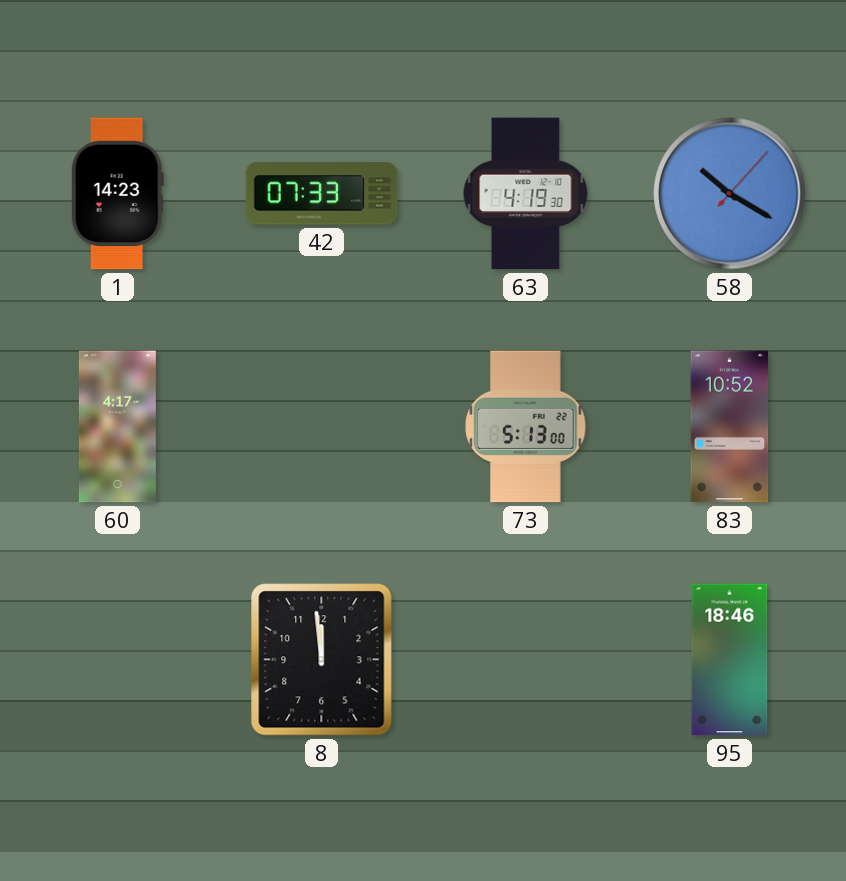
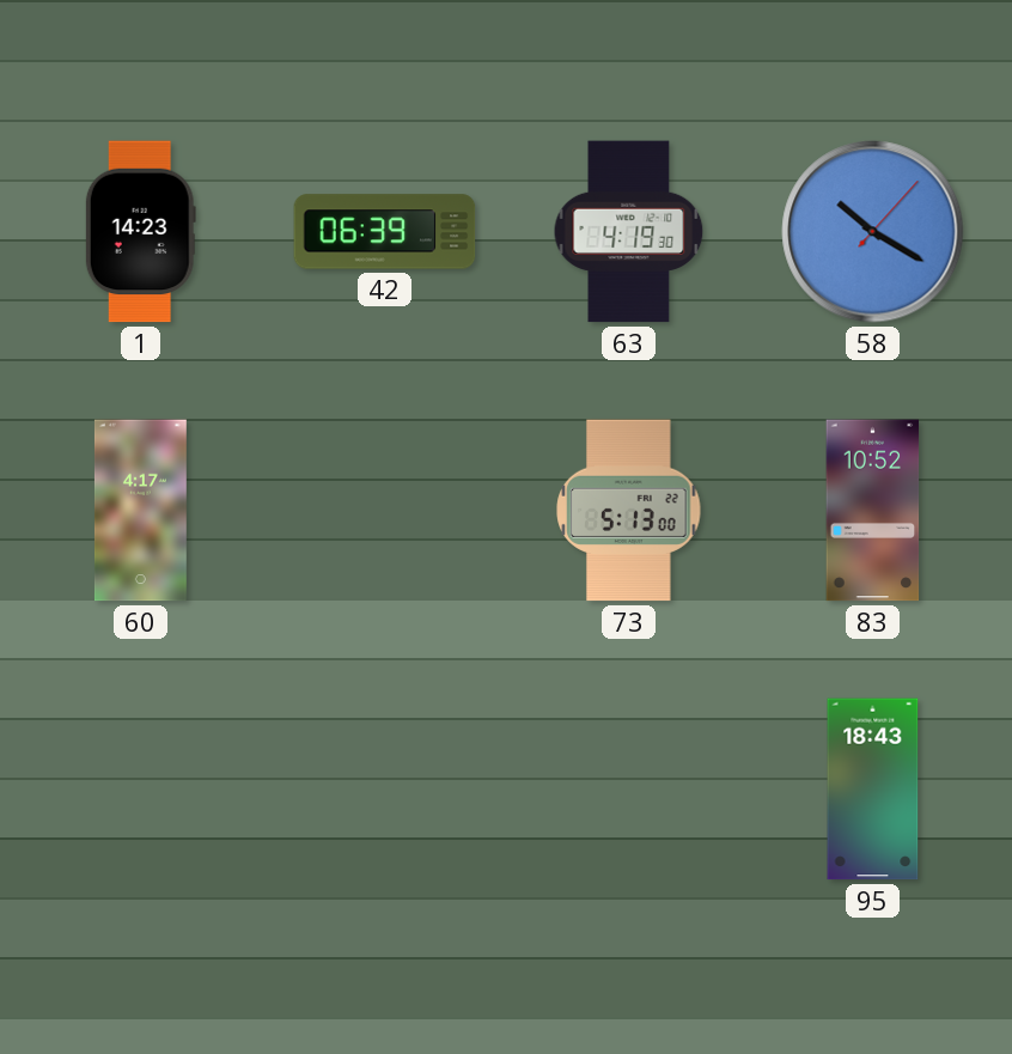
42: 07:33 -> 06:39
8: 11:59 -> none
95: 18:46 -> 18:43
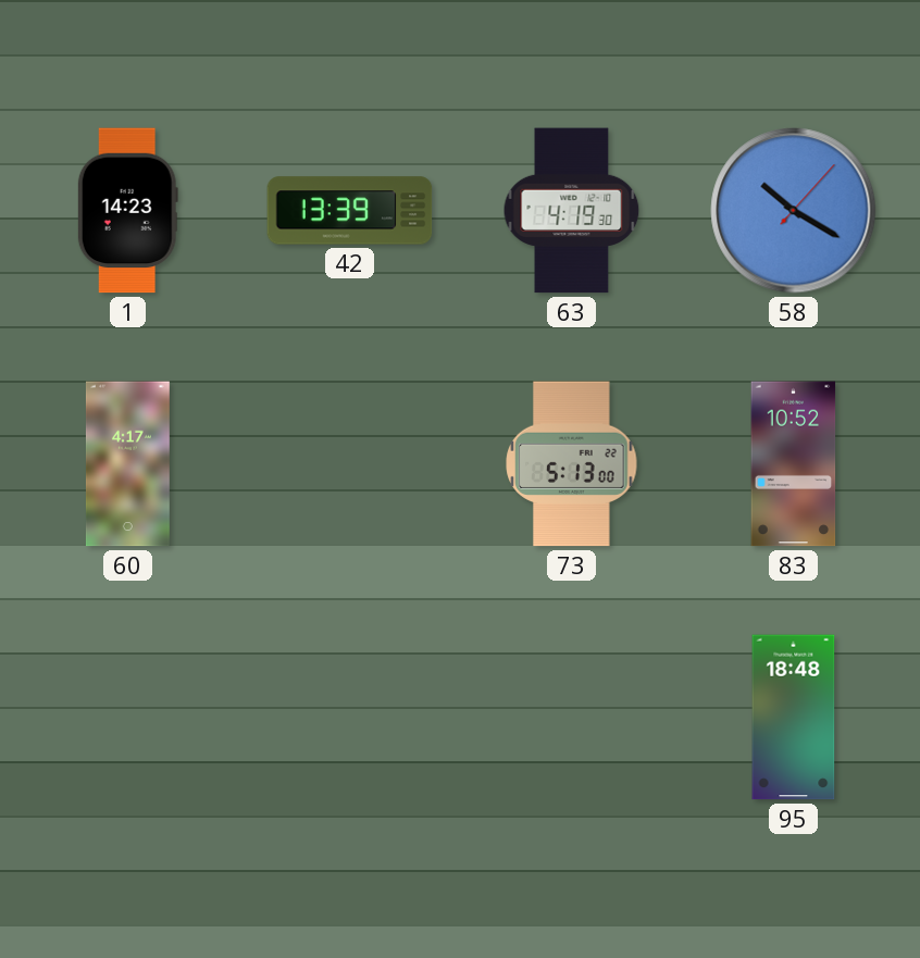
42: 06:39 -> 13:39
95: 18:43 -> 18:48
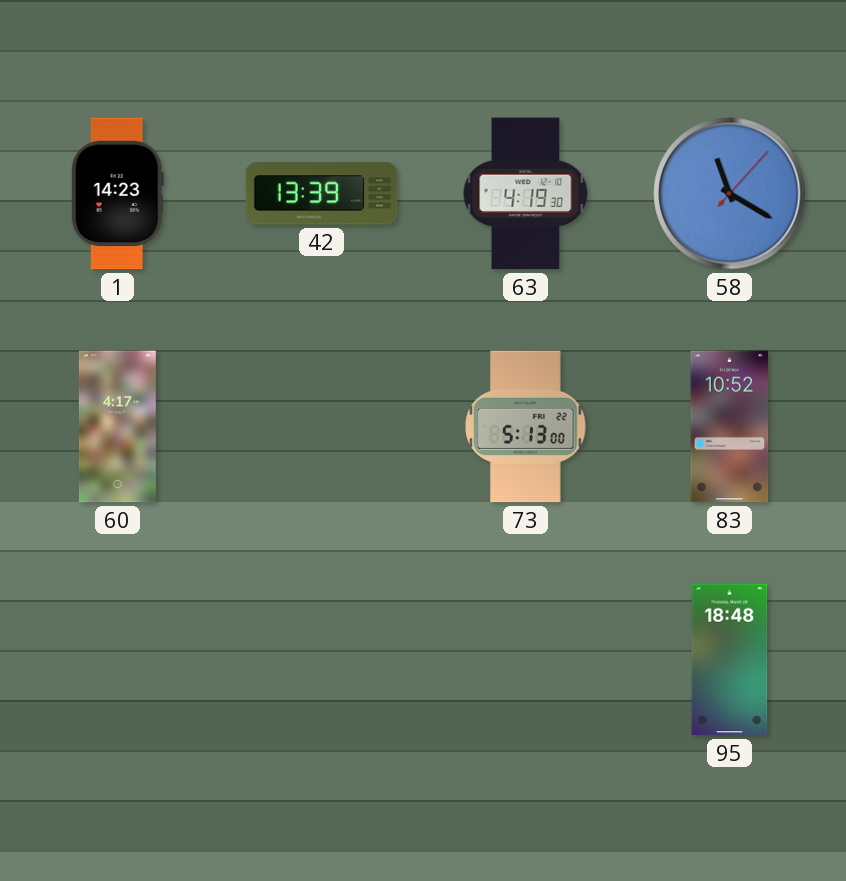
58: 10:20 -> 11:20
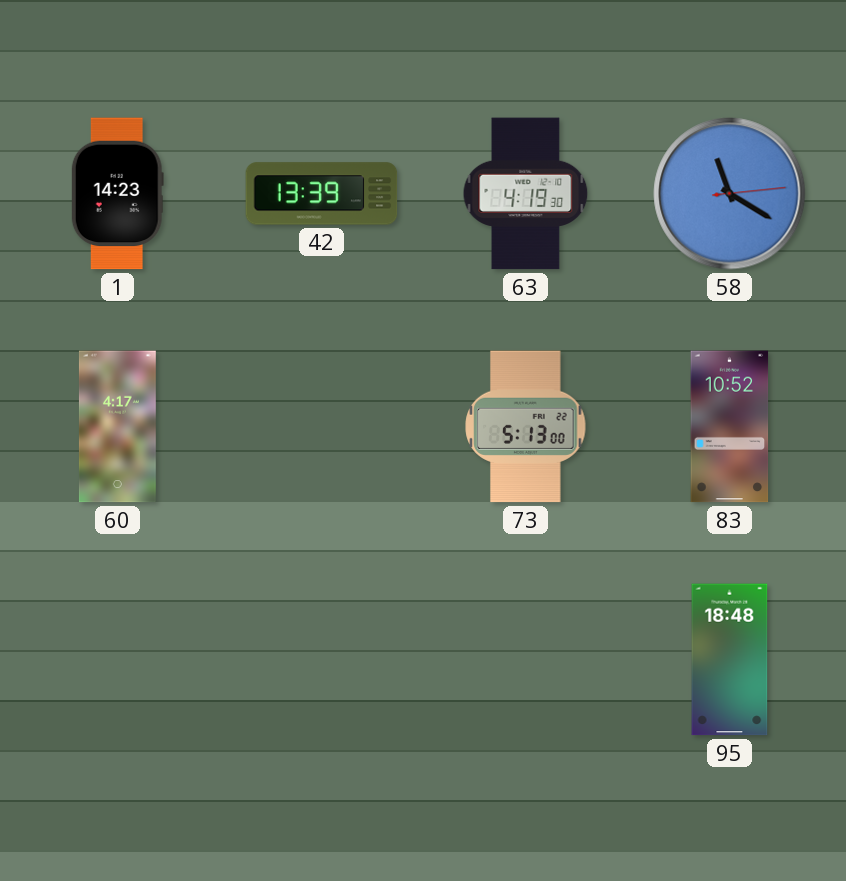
58: 11:20:07 -> 11:20:14
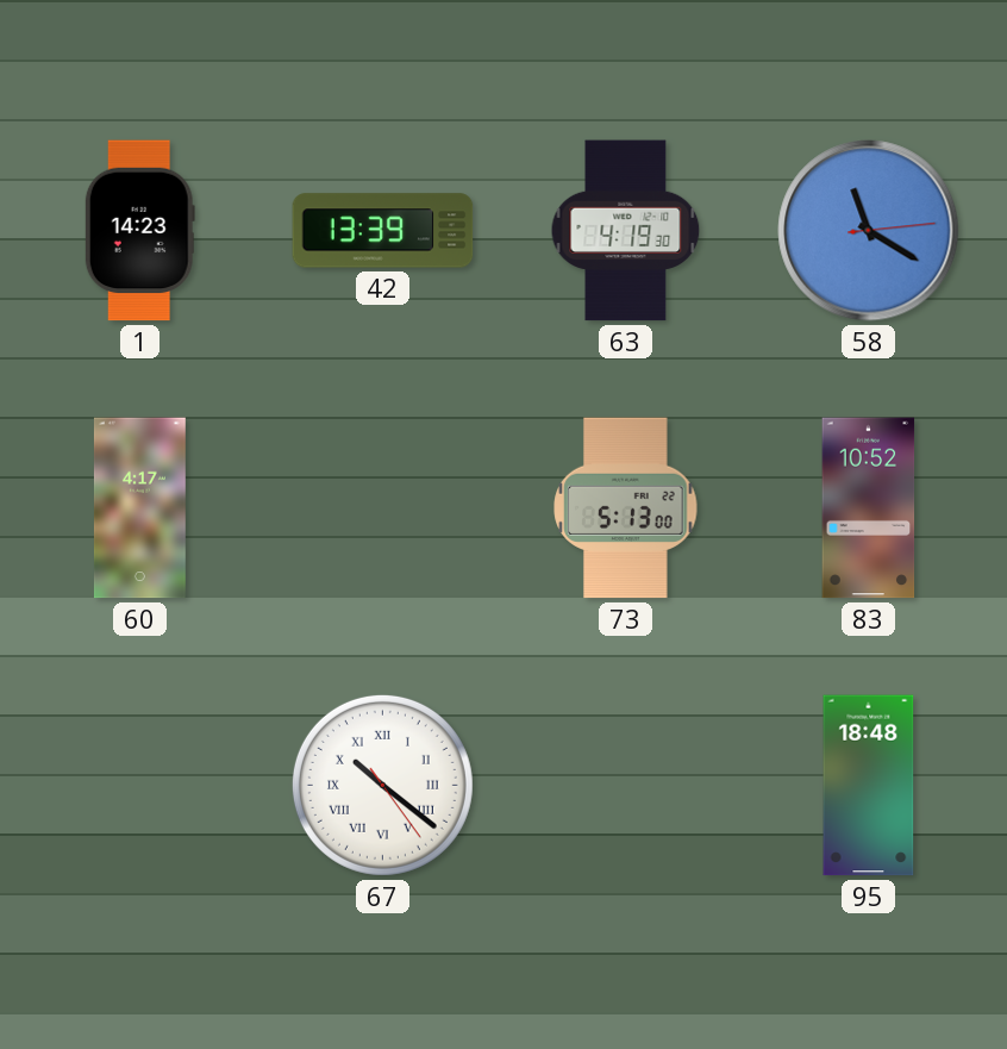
67: none -> 10:21
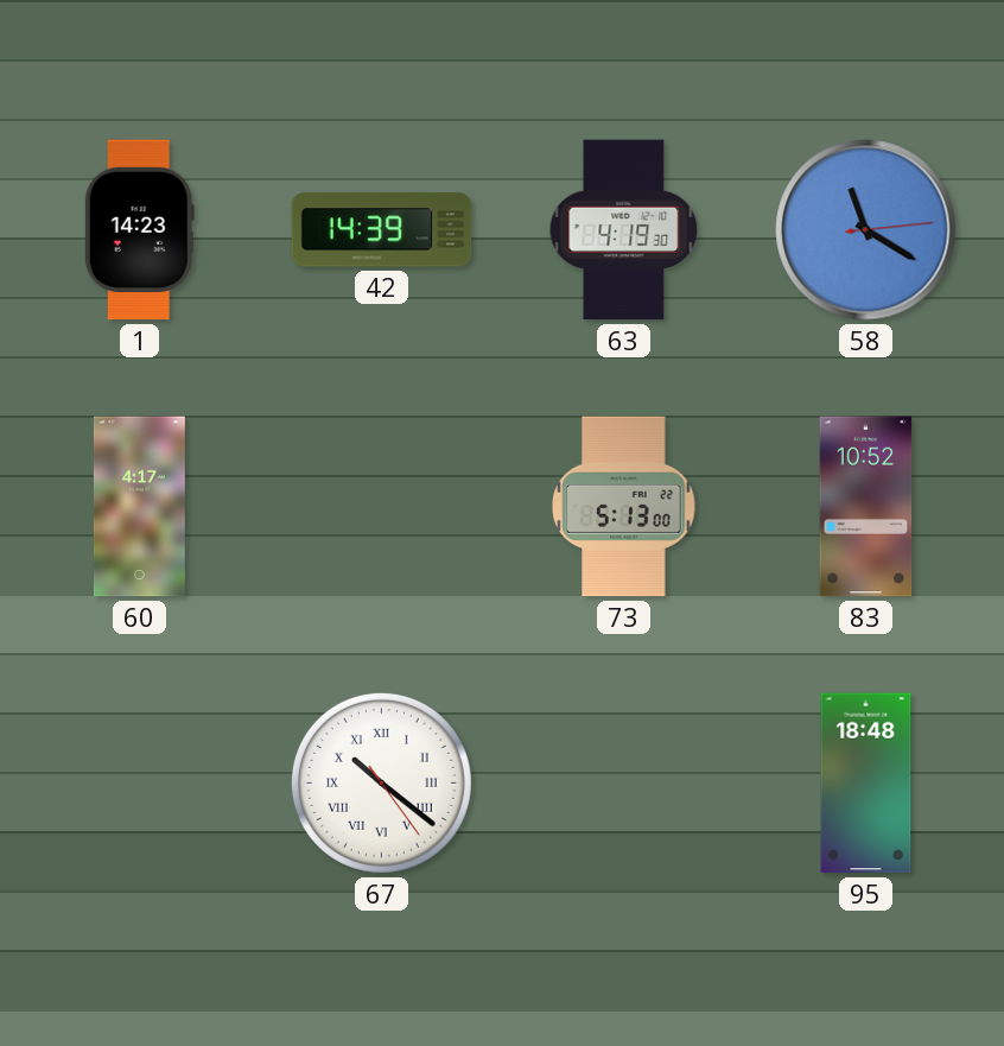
42: 13:39 -> 14:39
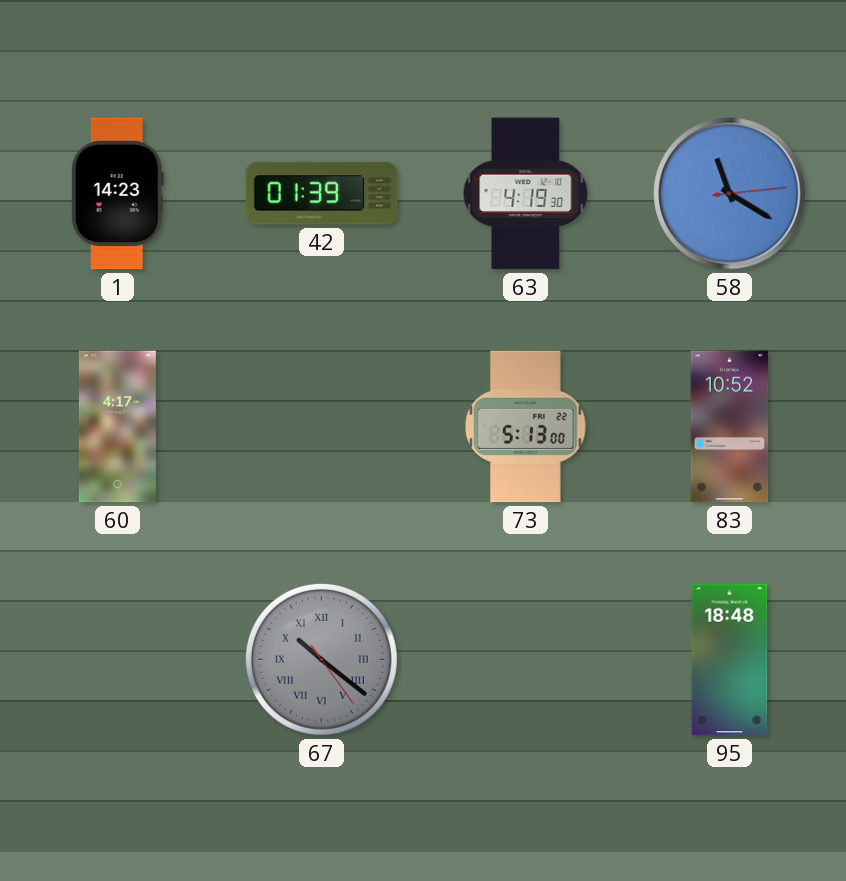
42: 14:39 -> 01:39
67 dial: white -> grey
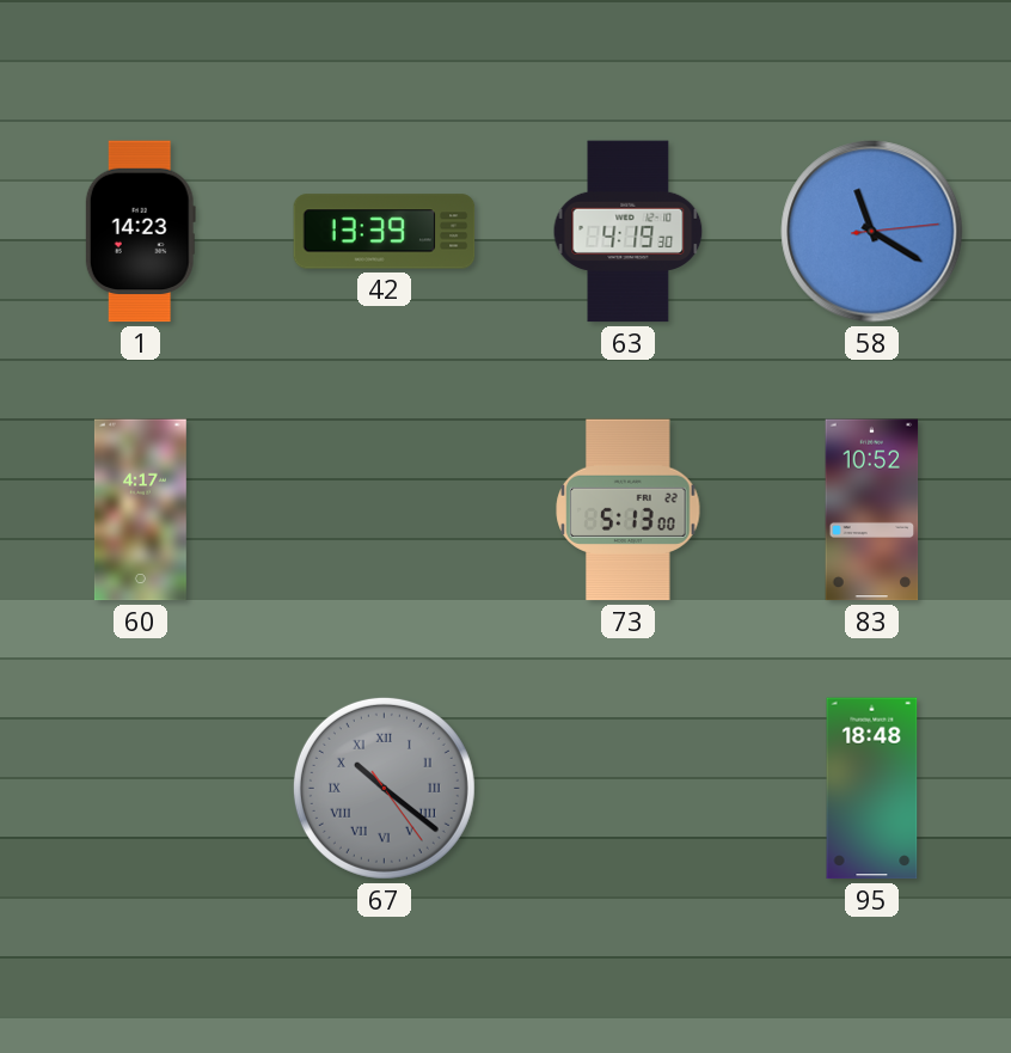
42: 01:39 -> 13:39
